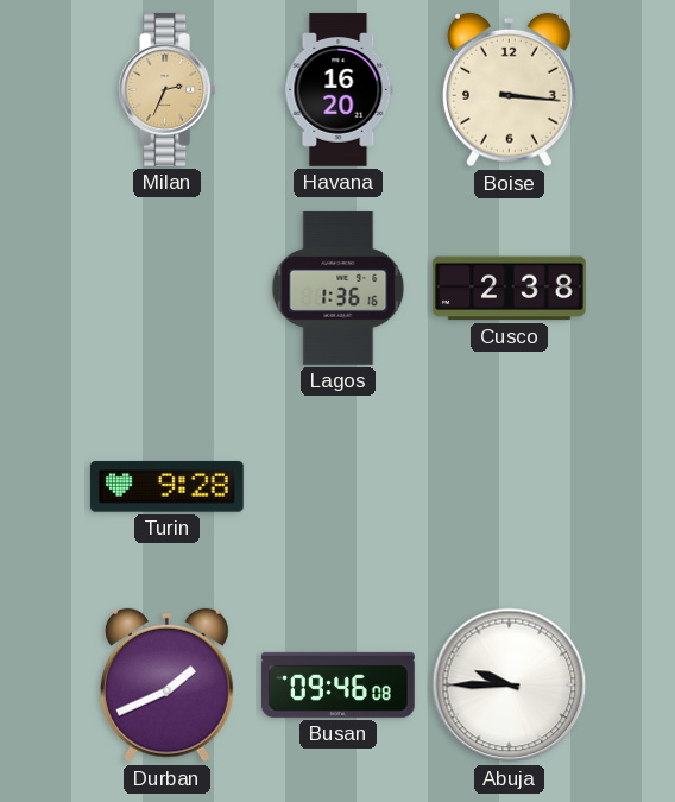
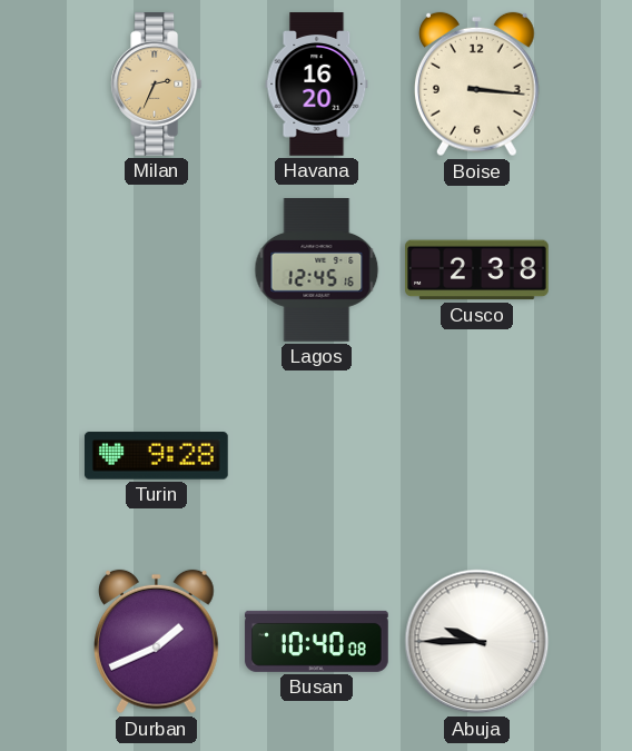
Lagos: 1:36 -> 12:45
Busan: 09:46 -> 10:40
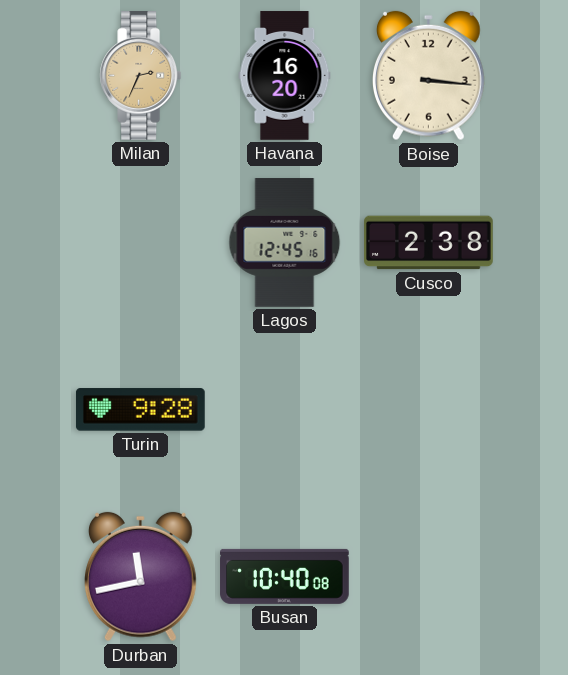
Durban: 1:41 -> 11:43
Abuja: 9:45 -> none
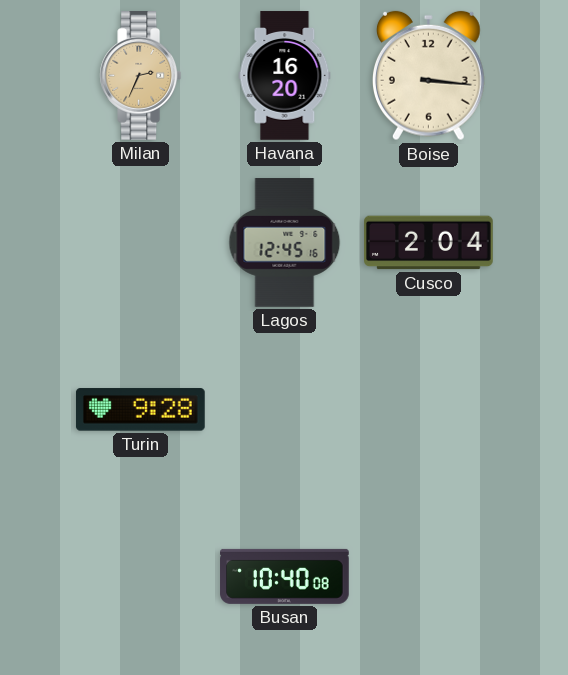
Cusco: 2:38 -> 2:04
Durban: 11:43 -> none
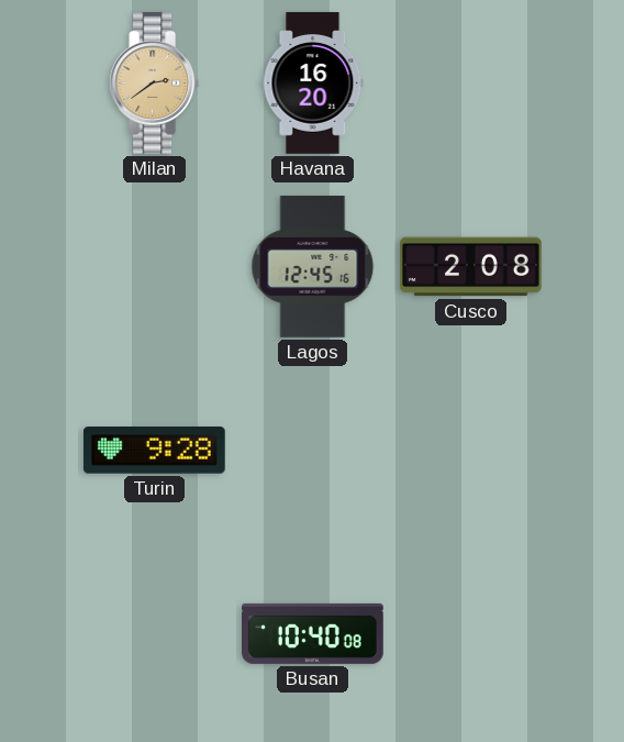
Milan: 2:34 -> 2:39
Boise: 3:16 -> none
Cusco: 2:04 -> 2:08
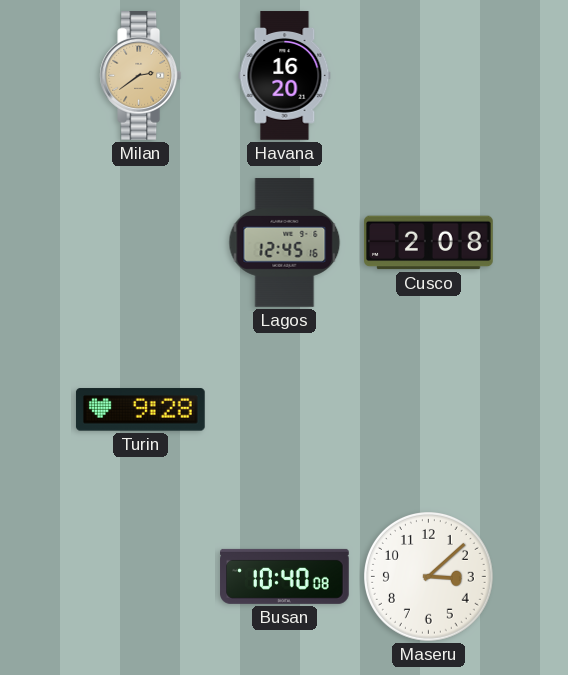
Maseru: none -> 3:08
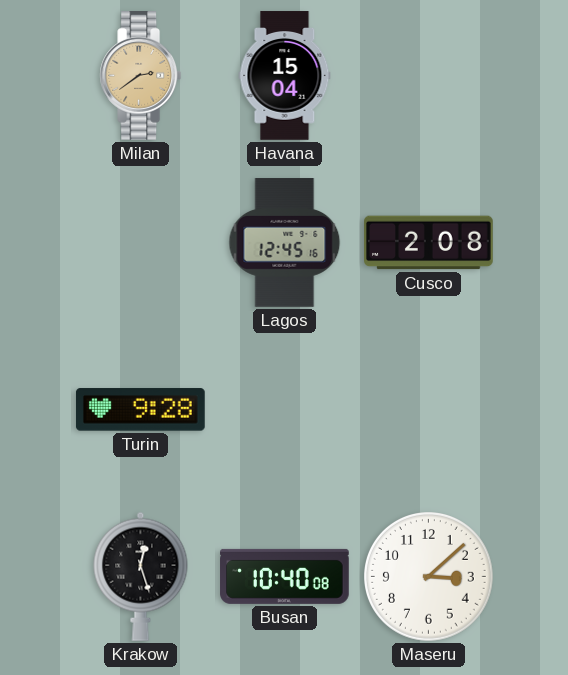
Havana: 16:20 -> 15:04
Krakow: none -> 12:27
